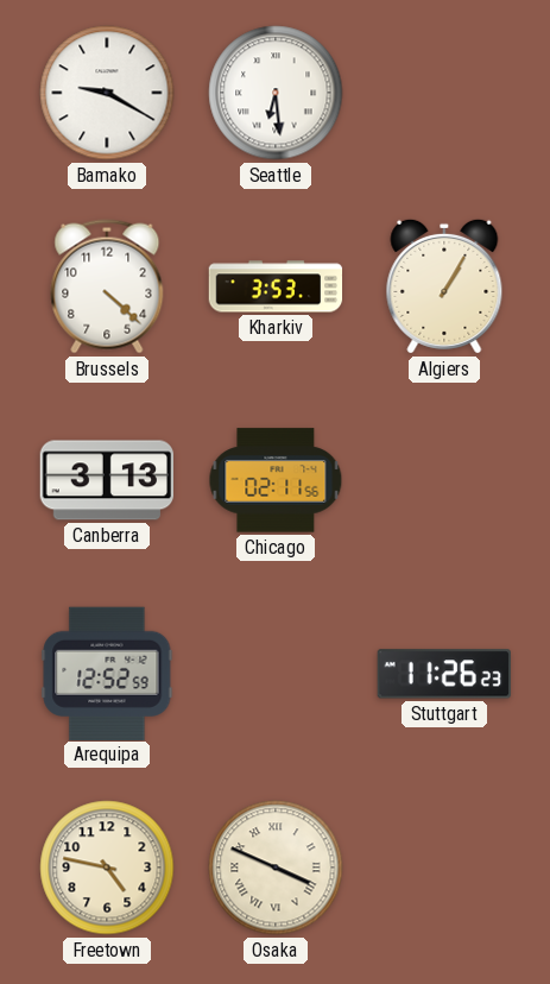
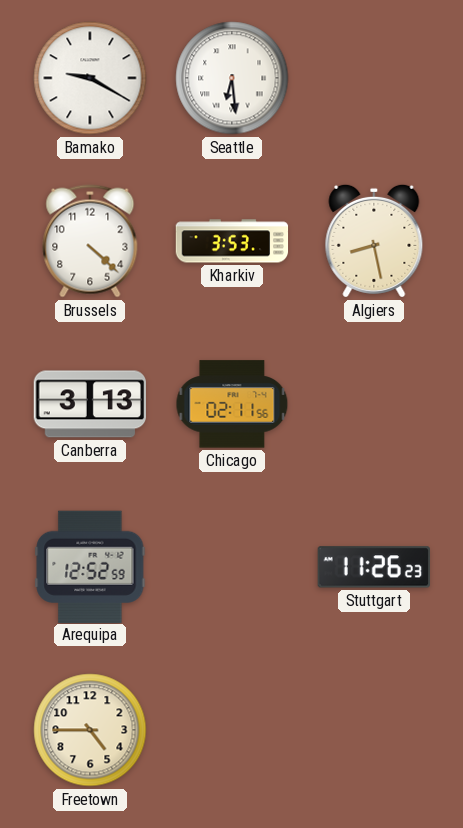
Algiers: 1:05 -> 8:28
Freetown: 4:47 -> 4:45
Osaka: 3:49 -> none
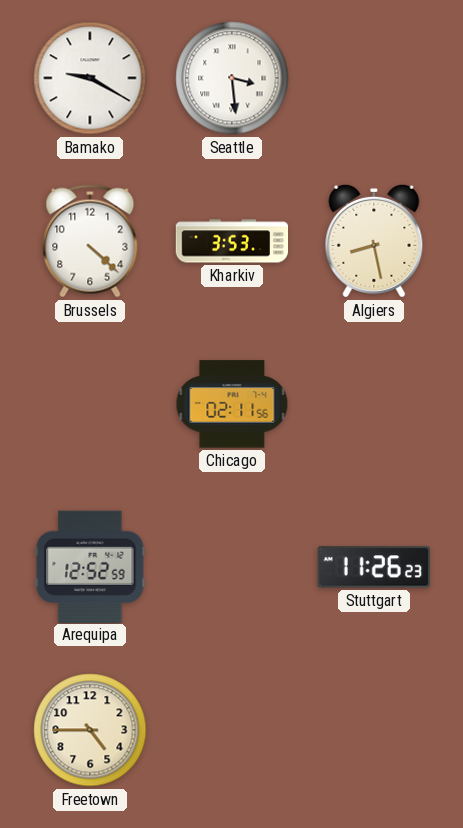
Seattle: 6:29 -> 3:29
Canberra: 3:13 -> none
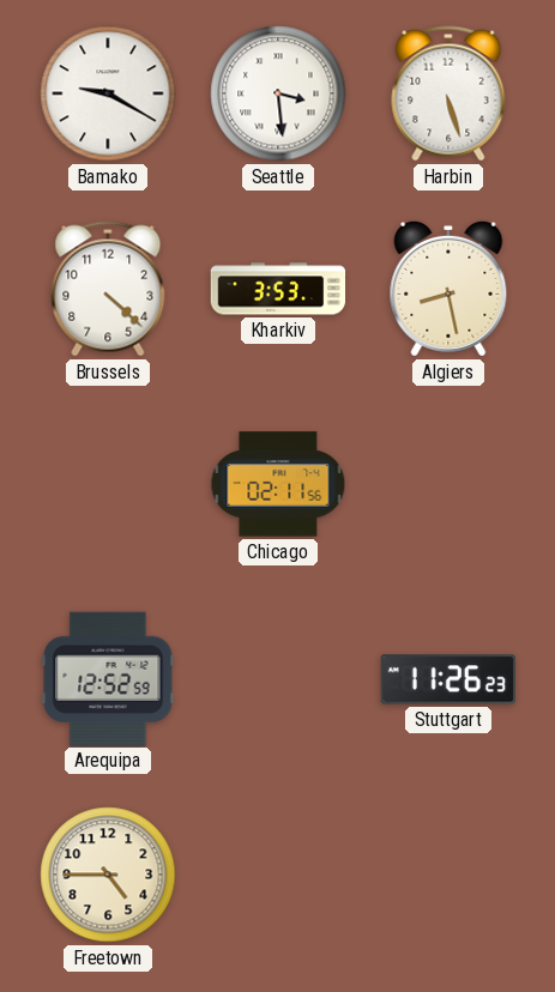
Harbin: none -> 5:27
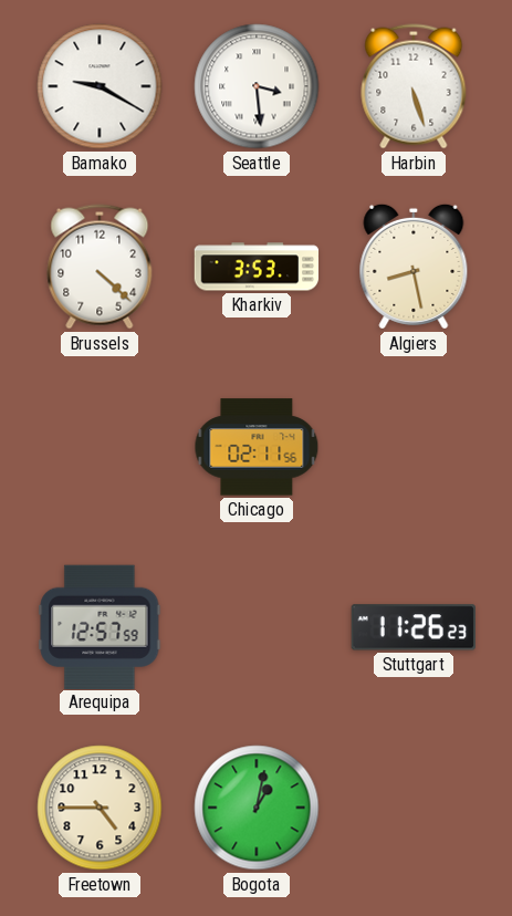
Arequipa: 12:52 -> 12:57
Bogota: none -> 1:02
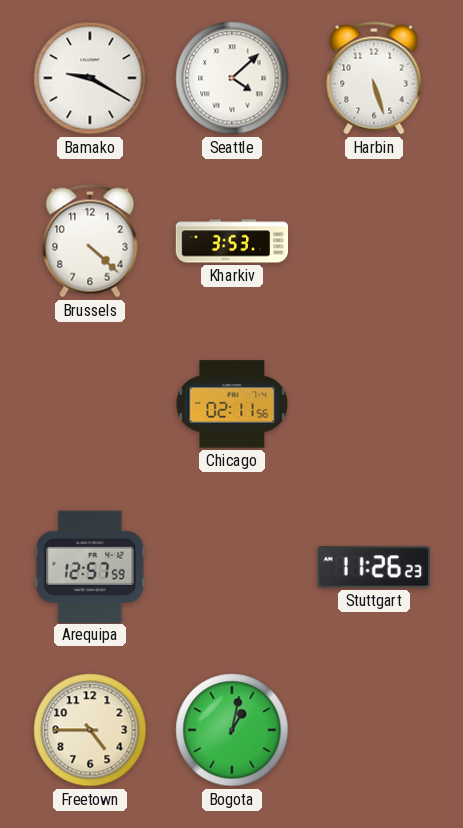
Seattle: 3:29 -> 4:08
Algiers: 8:28 -> none
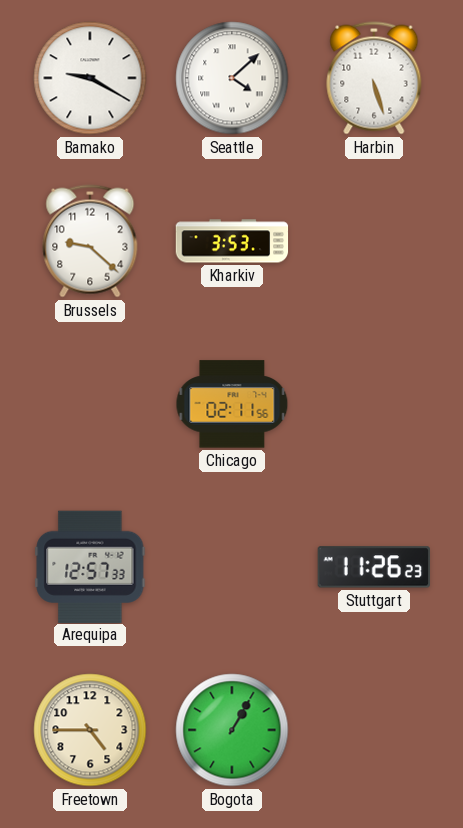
Brussels: 4:22 -> 9:22
Arequipa: 12:57:59 -> 12:57:33
Bogota: 1:02 -> 1:05
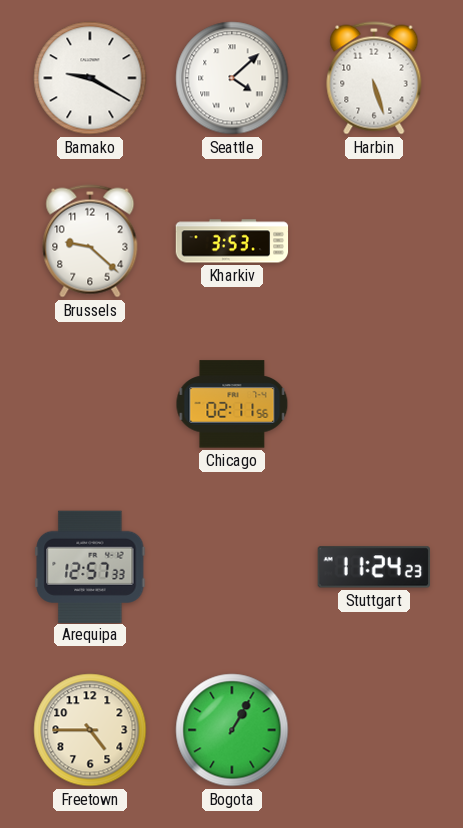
Stuttgart: 11:26 -> 11:24
